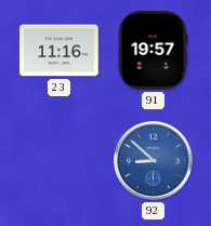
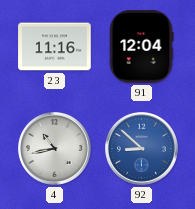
91: 19:57 -> 12:04
4: none -> 10:43
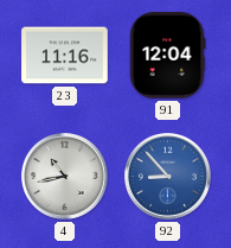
92: 8:52 -> 8:53
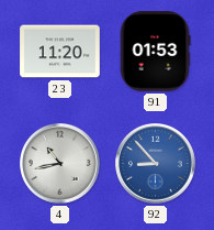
23: 11:16 -> 11:20
91: 12:04 -> 01:53
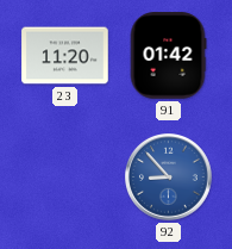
91: 01:53 -> 01:42
4: 10:43 -> none
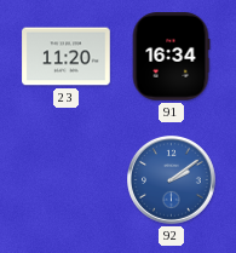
91: 01:42 -> 16:34
92: 8:53 -> 2:09
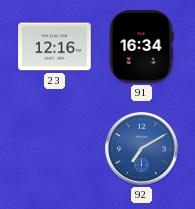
23: 11:20 -> 12:16
92: 2:09 -> 7:10
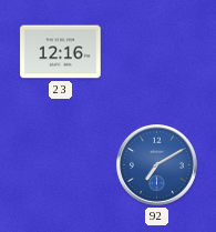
91: 16:34 -> none
